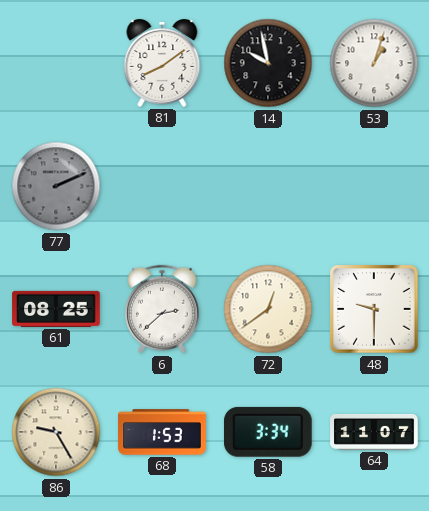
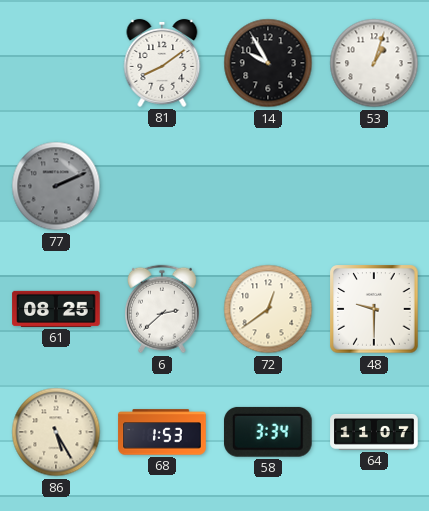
14: 9:58 -> 9:55
86: 9:25 -> 5:25
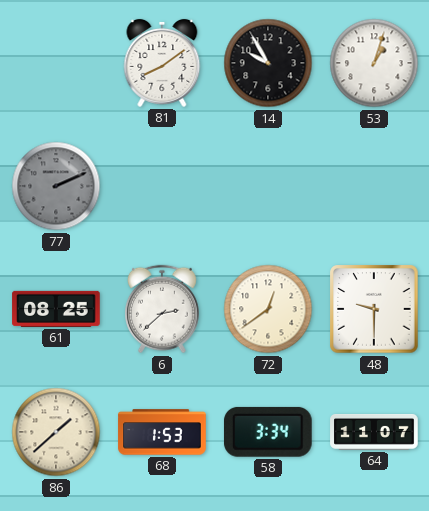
86: 5:25 -> 1:38
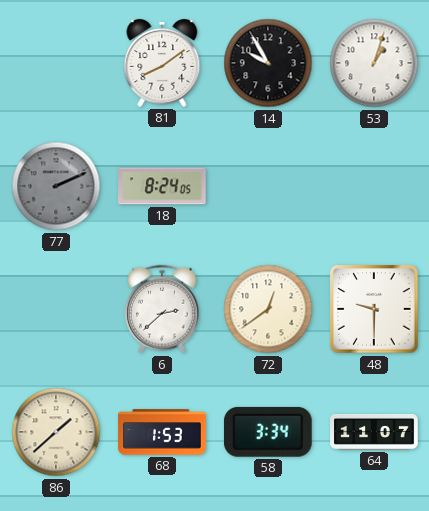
18: none -> 8:24
61: 08:25 -> none
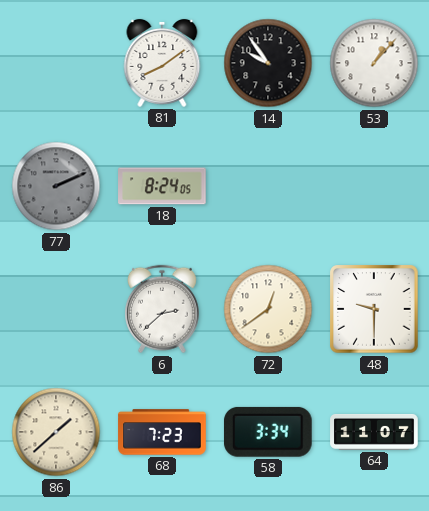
14: 9:55 -> 9:54
53: 1:03 -> 1:07
68: 1:53 -> 7:23
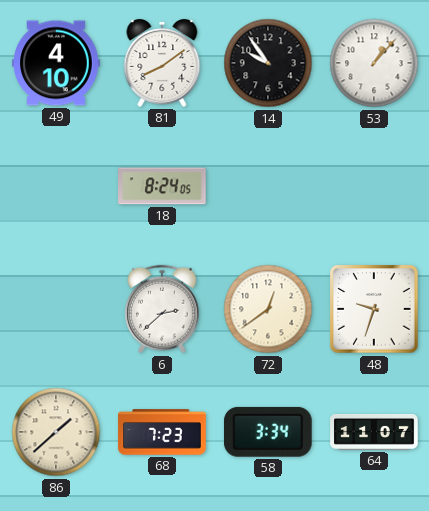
49: none -> 4:10
77: 2:11 -> none
48: 9:30 -> 9:33
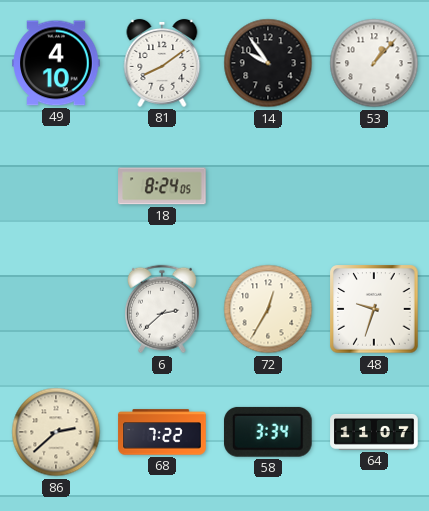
72: 12:39 -> 12:35
86: 1:38 -> 2:38
68: 7:23 -> 7:22
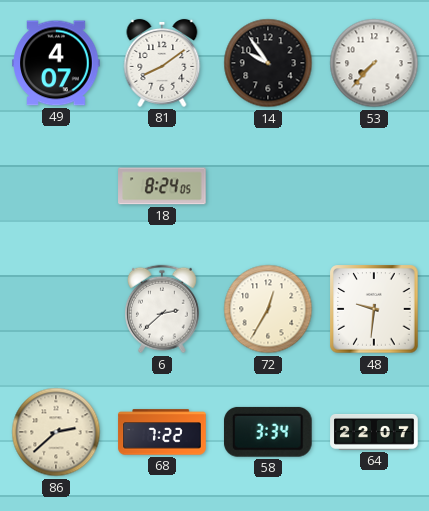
49: 4:10 -> 4:07
53: 1:07 -> 7:37
48: 9:33 -> 9:31
64: 11:07 -> 22:07
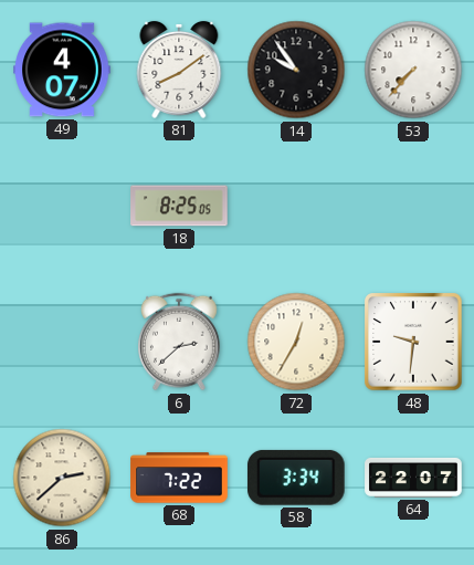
18: 8:24 -> 8:25
